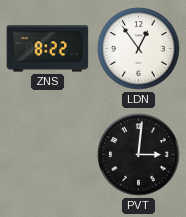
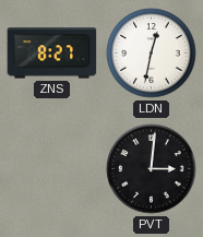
ZNS: 8:22 -> 8:27
LDN: 12:54 -> 12:32
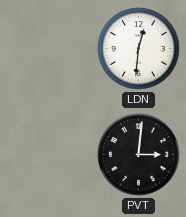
ZNS: 8:27 -> none
LDN: 12:32 -> 12:31
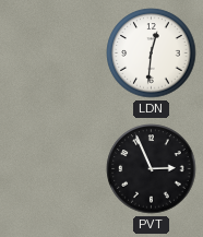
PVT: 3:01 -> 2:56
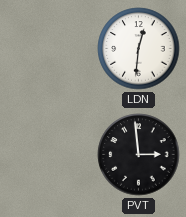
PVT: 2:56 -> 2:59
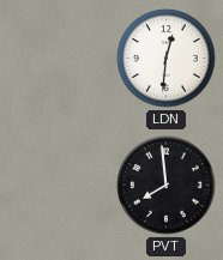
PVT: 2:59 -> 7:59
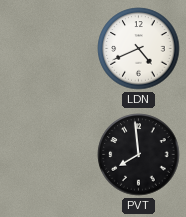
LDN: 12:31 -> 4:41
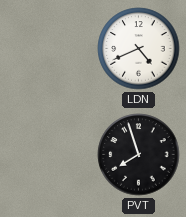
PVT: 7:59 -> 7:57
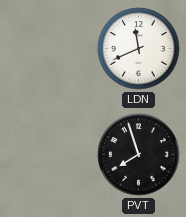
LDN: 4:41 -> 11:41
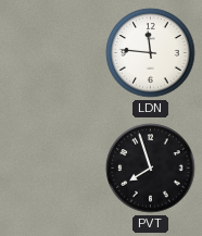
LDN: 11:41 -> 11:46
